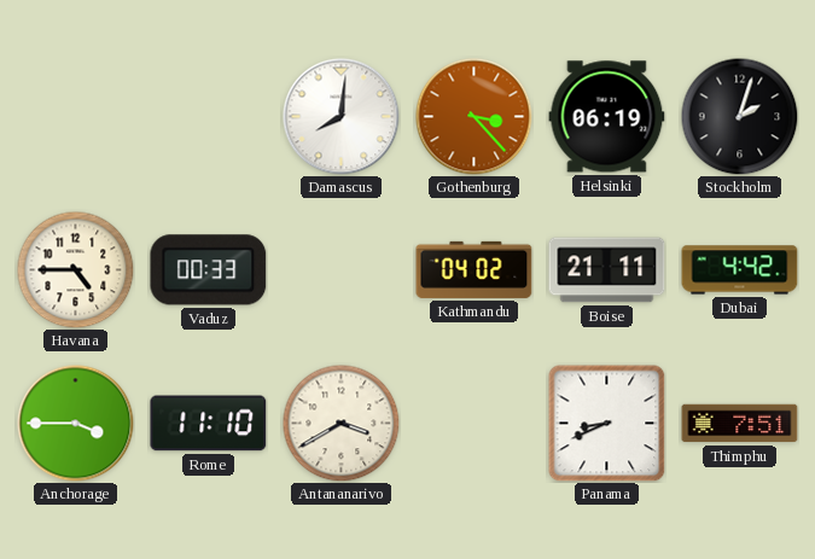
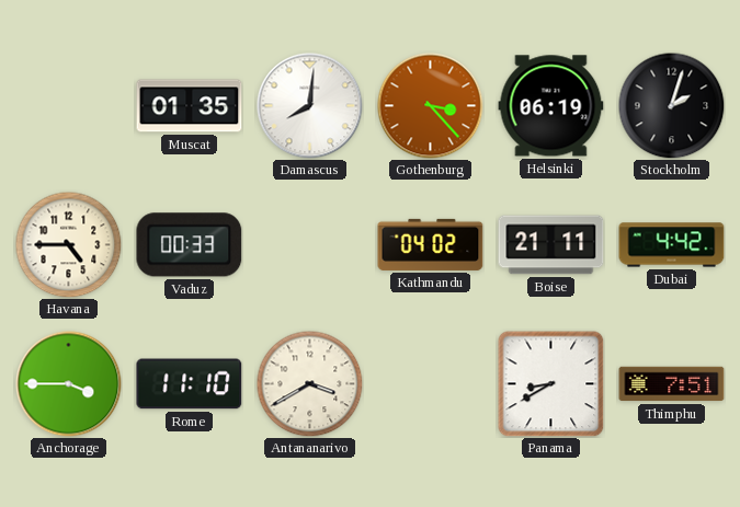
Muscat: none -> 01:35
Panama: 8:41 -> 8:40
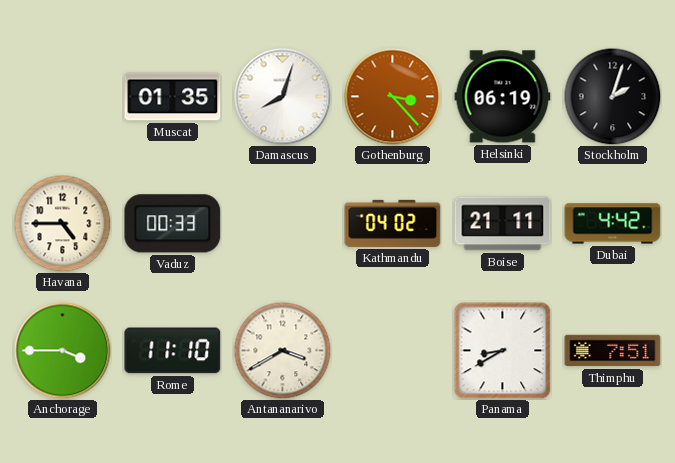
Damascus: 8:01 -> 8:03
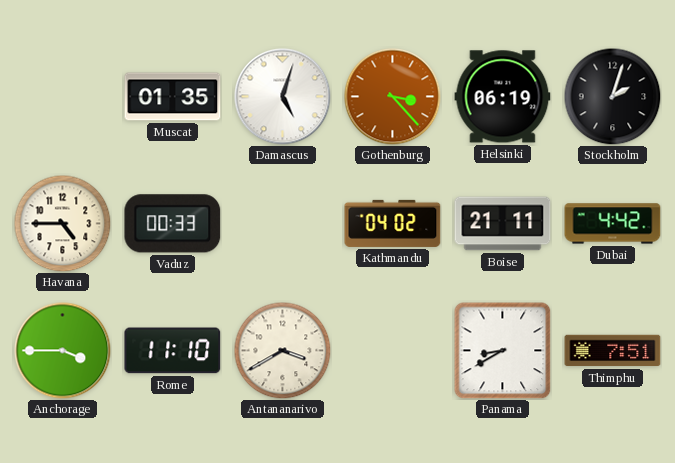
Damascus: 8:03 -> 5:03
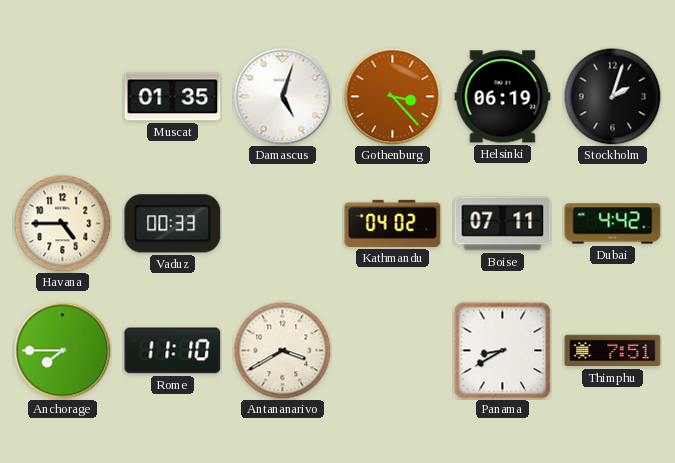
Boise: 21:11 -> 07:11
Anchorage: 3:45 -> 7:45
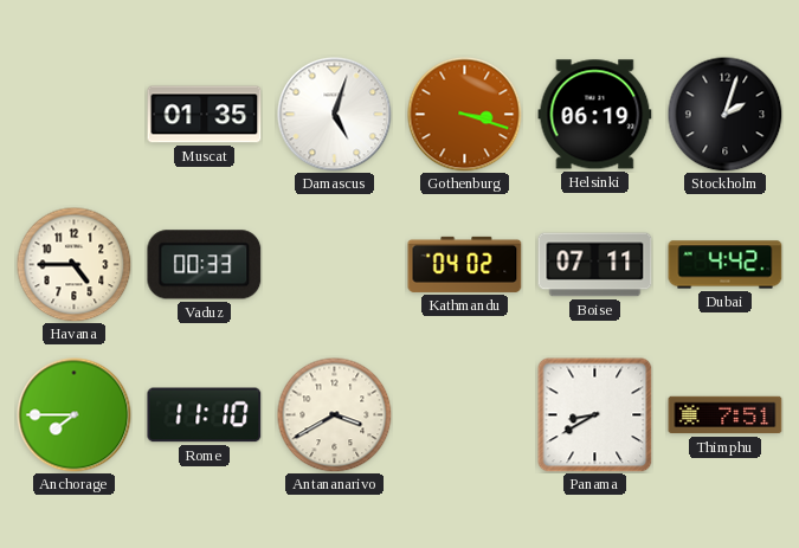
Gothenburg: 3:23 -> 3:18
